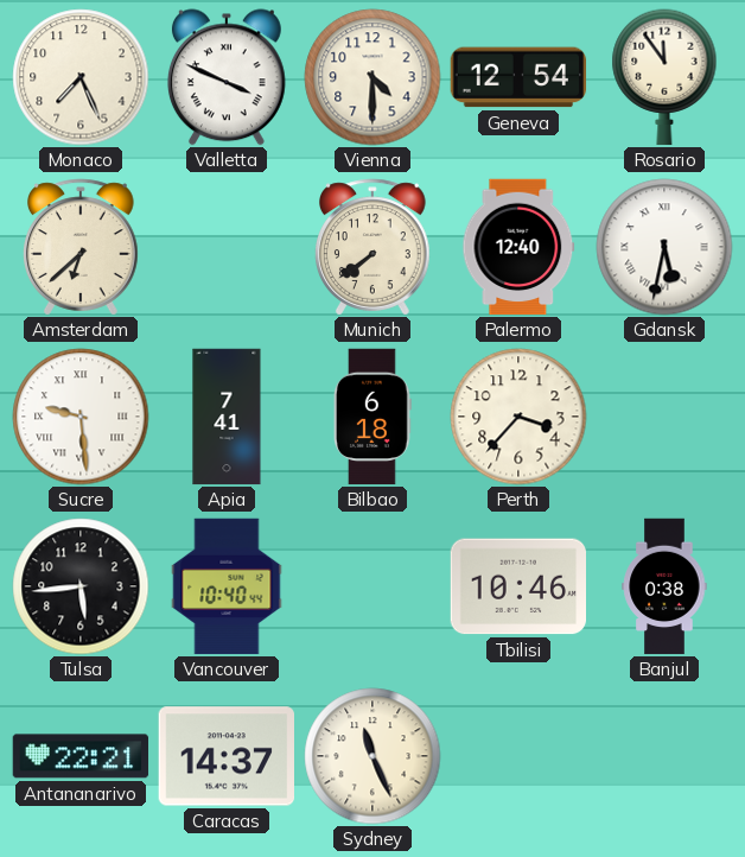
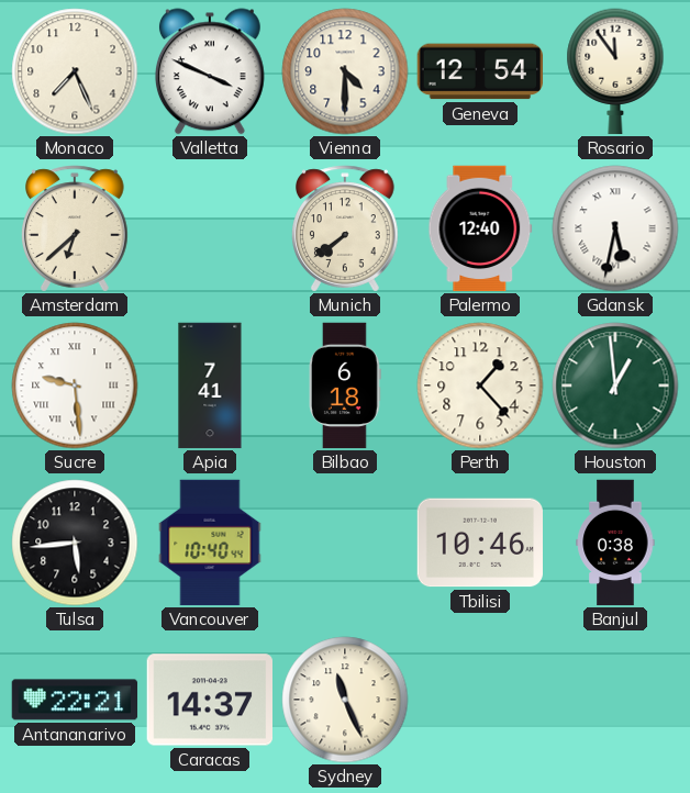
Perth: 3:37 -> 1:23
Houston: none -> 12:59
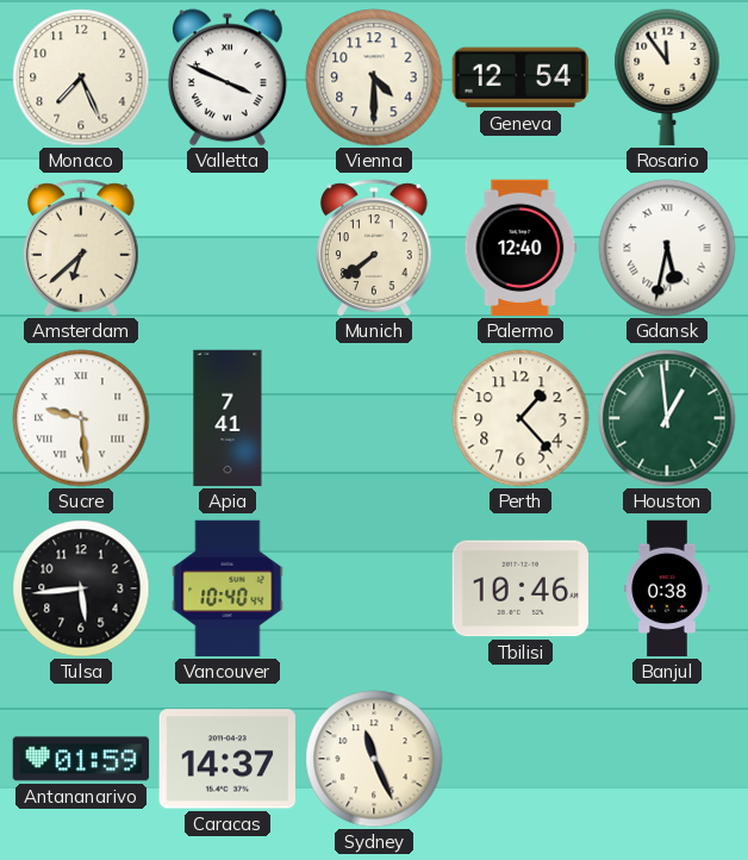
Bilbao: 6:18 -> none
Antananarivo: 22:21 -> 01:59
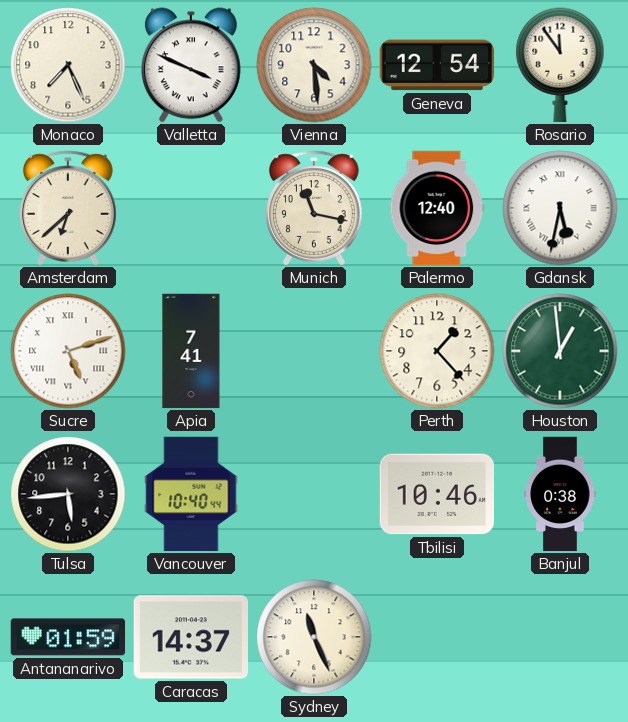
Vienna: 4:30 -> 4:29
Munich: 7:39 -> 11:17
Sucre: 9:29 -> 5:12
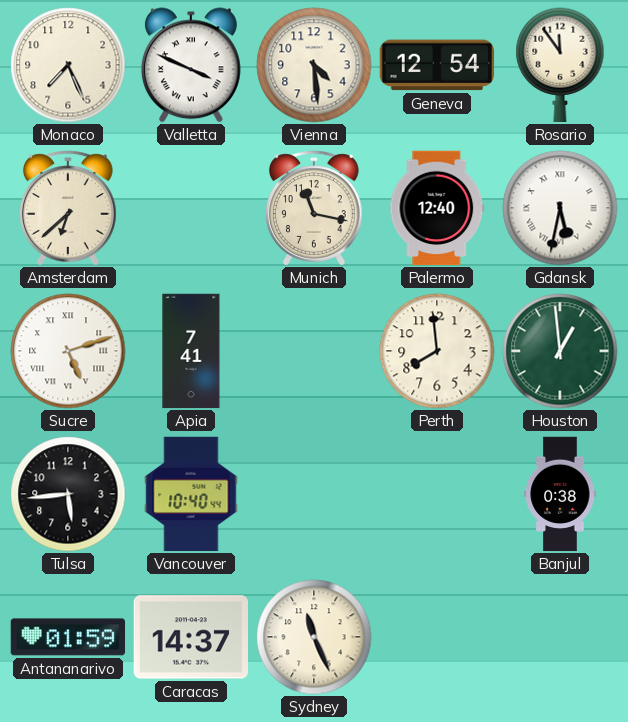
Perth: 1:23 -> 7:59
Tbilisi: 10:46 -> none
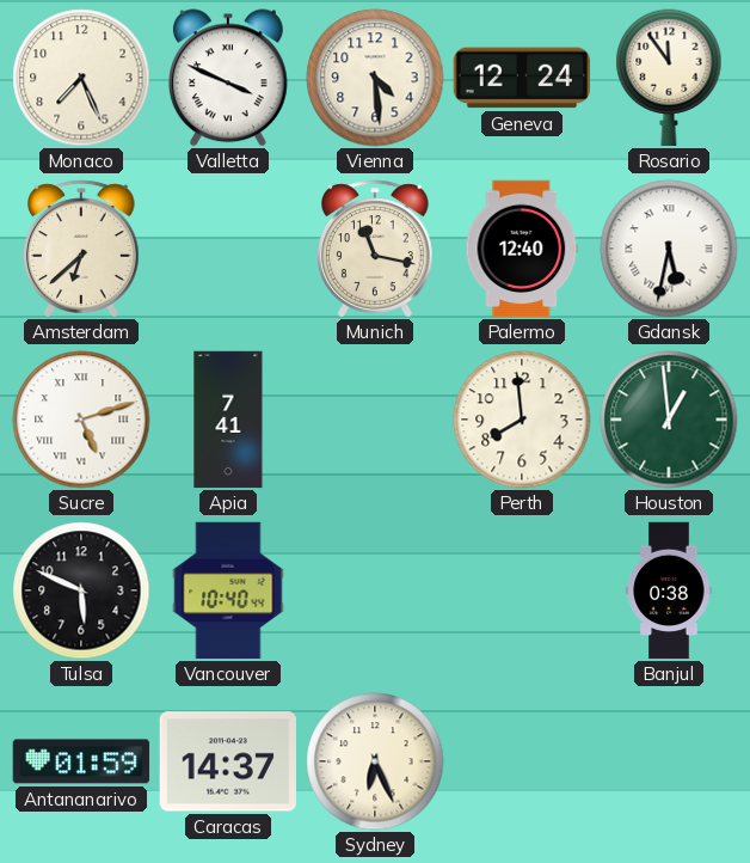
Geneva: 12:54 -> 12:24
Tulsa: 5:44 -> 5:49
Sydney: 11:26 -> 6:26
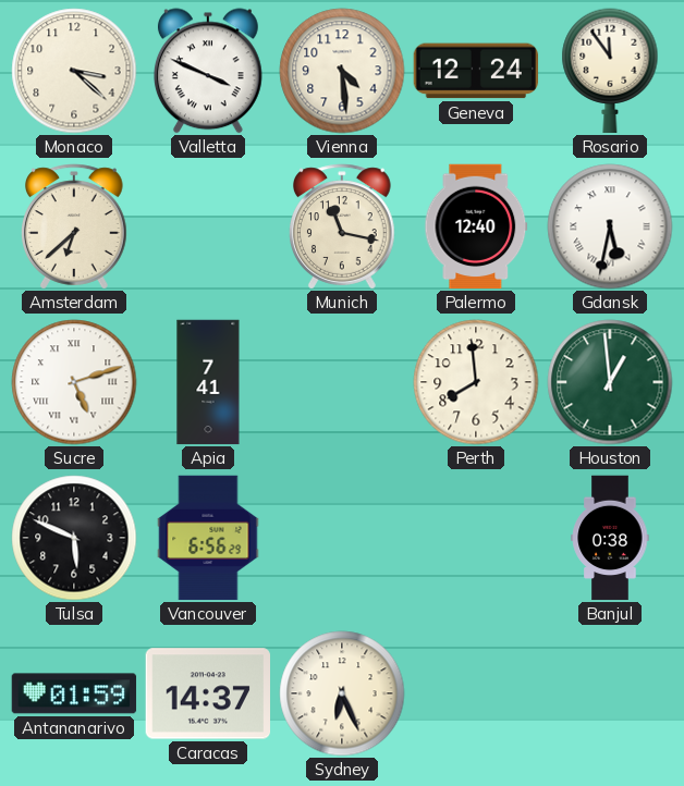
Monaco: 7:26 -> 3:22
Vancouver: 10:40 -> 6:56
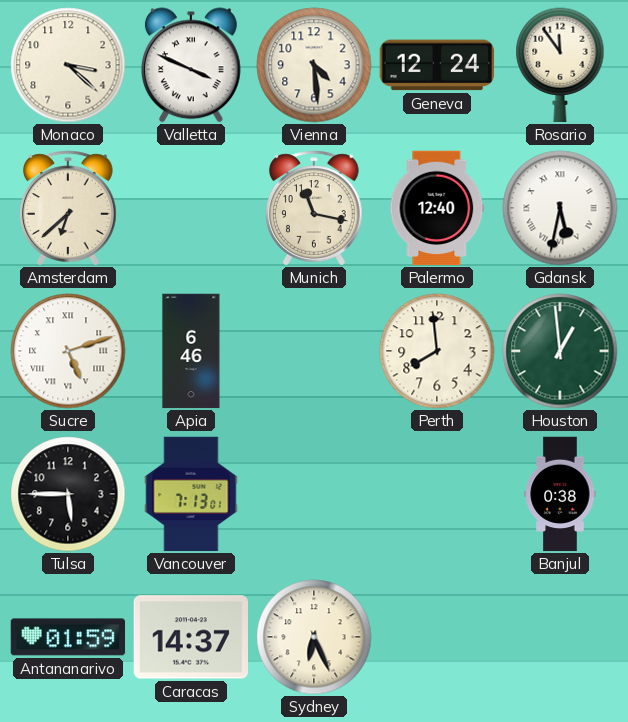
Apia: 7:41 -> 6:46
Tulsa: 5:49 -> 5:45
Vancouver: 6:56 -> 7:13
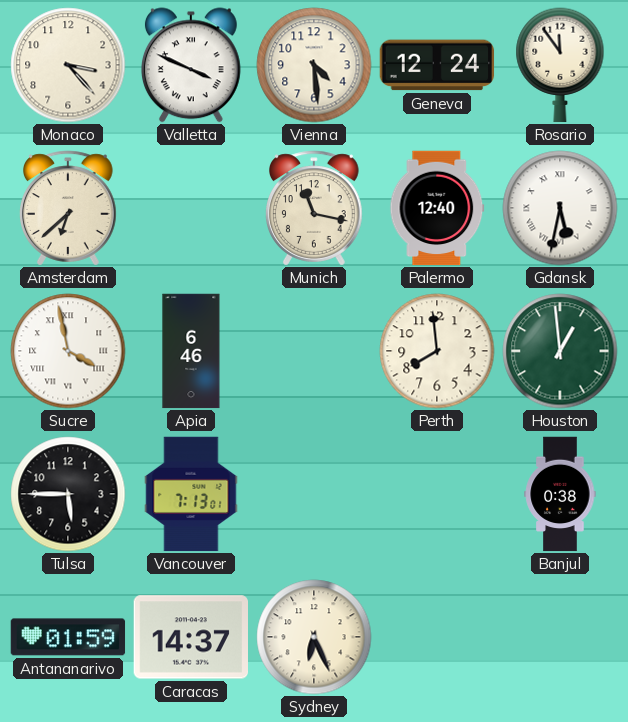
Monaco: 3:22 -> 3:23
Sucre: 5:12 -> 3:58
